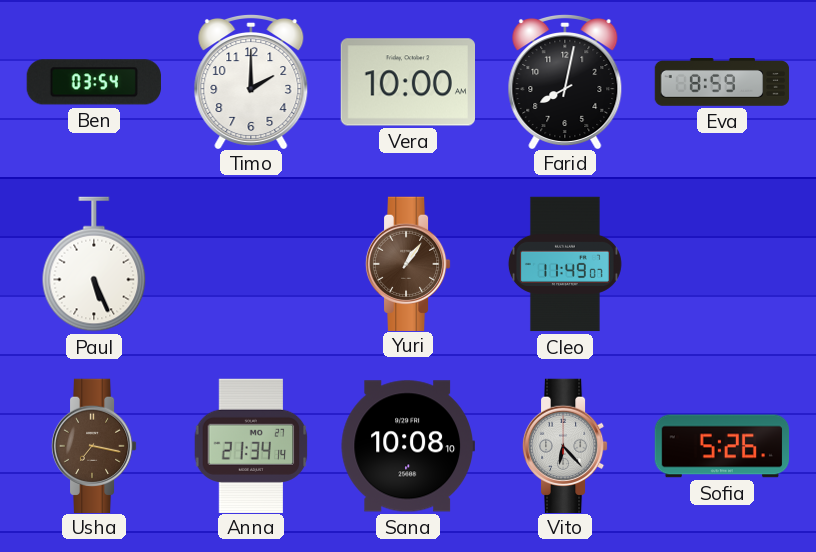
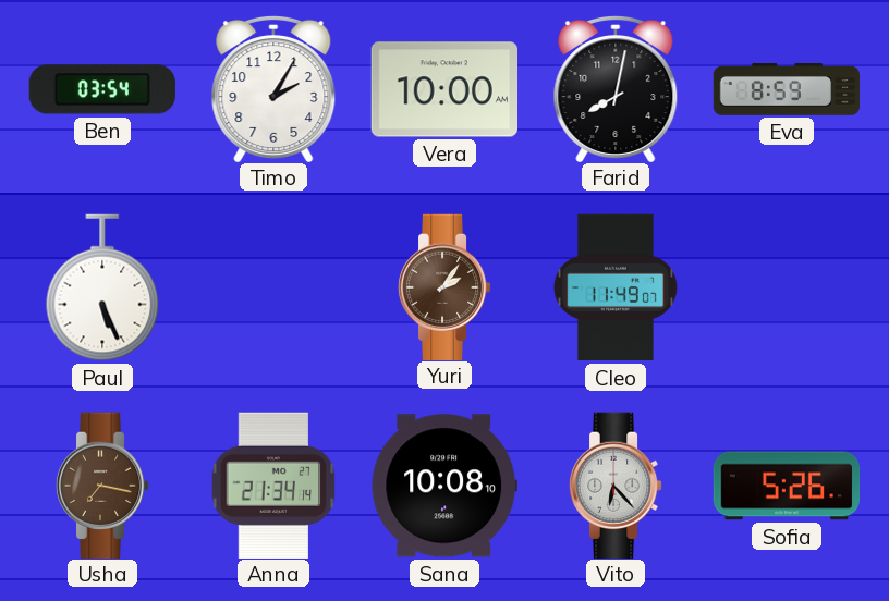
Timo: 2:00 -> 2:05
Yuri: 1:06 -> 2:06
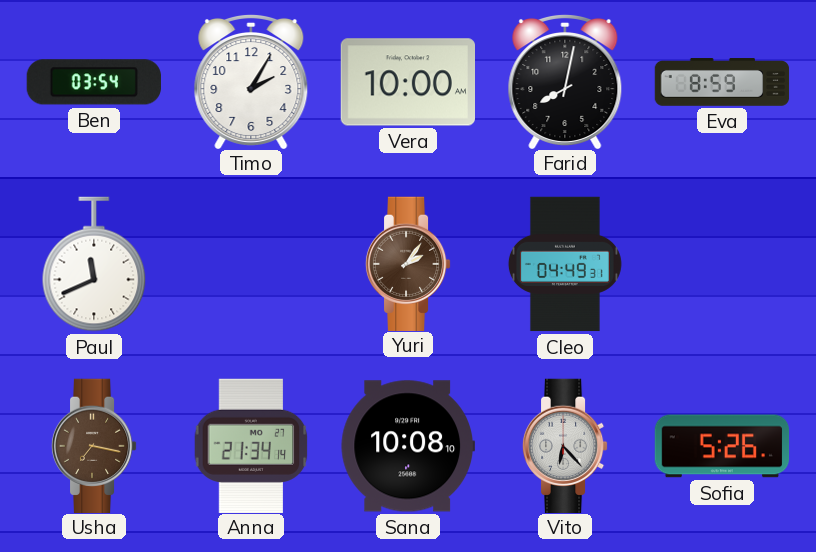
Paul: 5:26 -> 11:41
Cleo: 11:49 -> 04:49
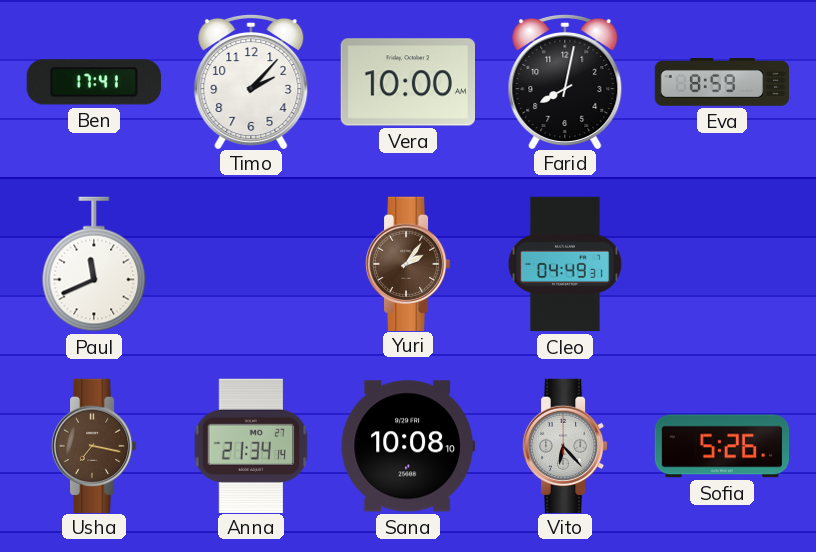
Ben: 03:54 -> 17:41
Timo: 2:05 -> 2:07
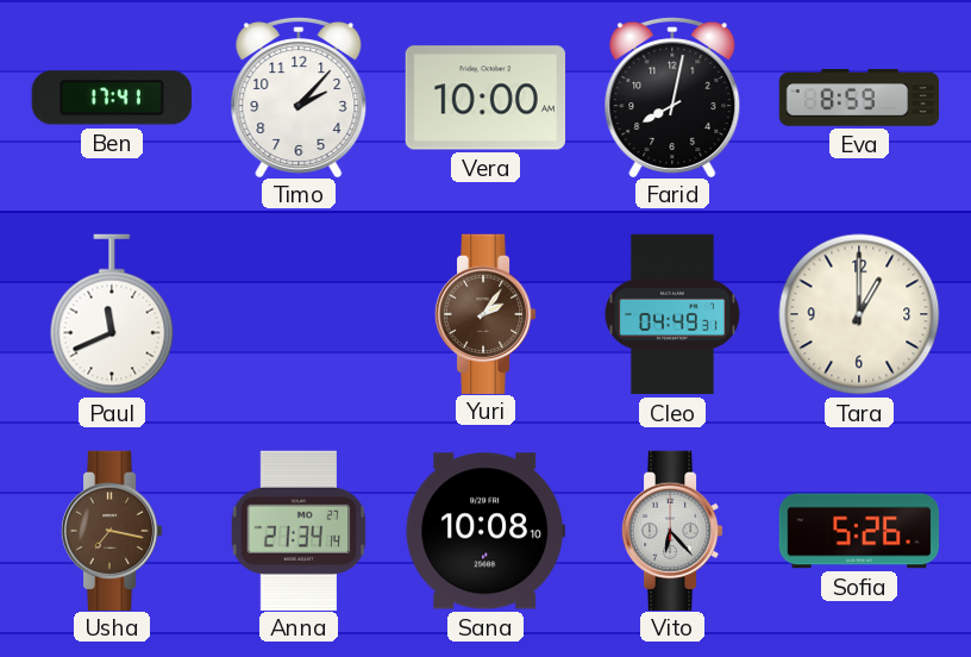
Tara: none -> 1:00
